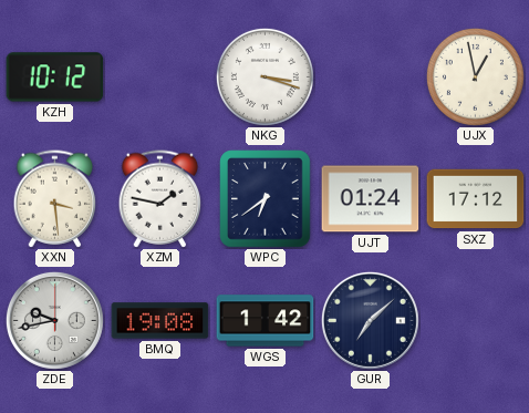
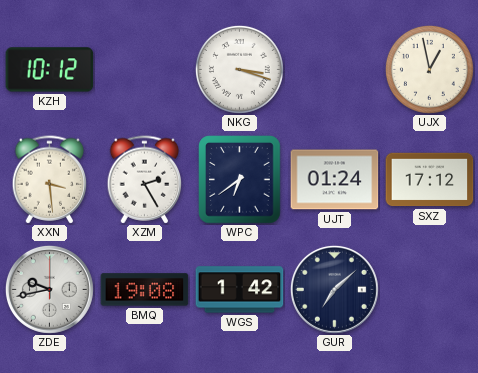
XZM: 1:47 -> 2:25
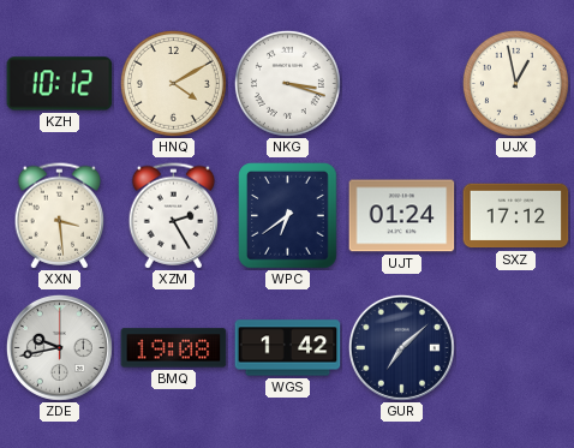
HNQ: none -> 4:10
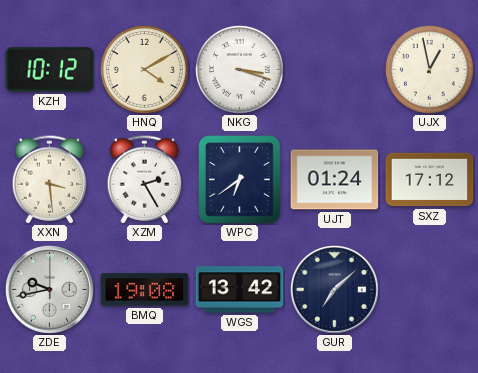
WGS: 1:42 -> 13:42
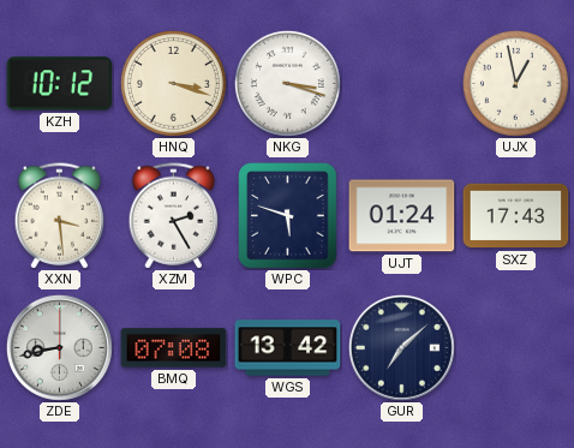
HNQ: 4:10 -> 3:18
WPC: 6:39 -> 5:48
SXZ: 17:12 -> 17:43
ZDE: 9:43 -> 8:43
BMQ: 19:08 -> 07:08
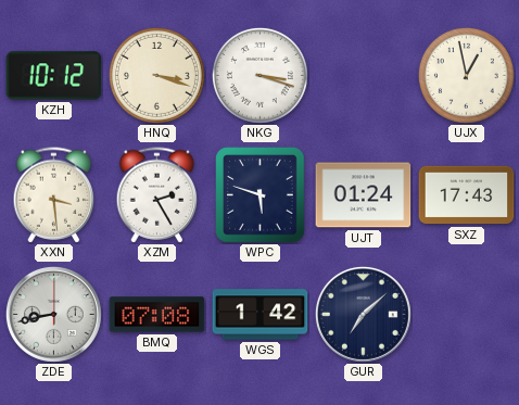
WGS: 13:42 -> 1:42
